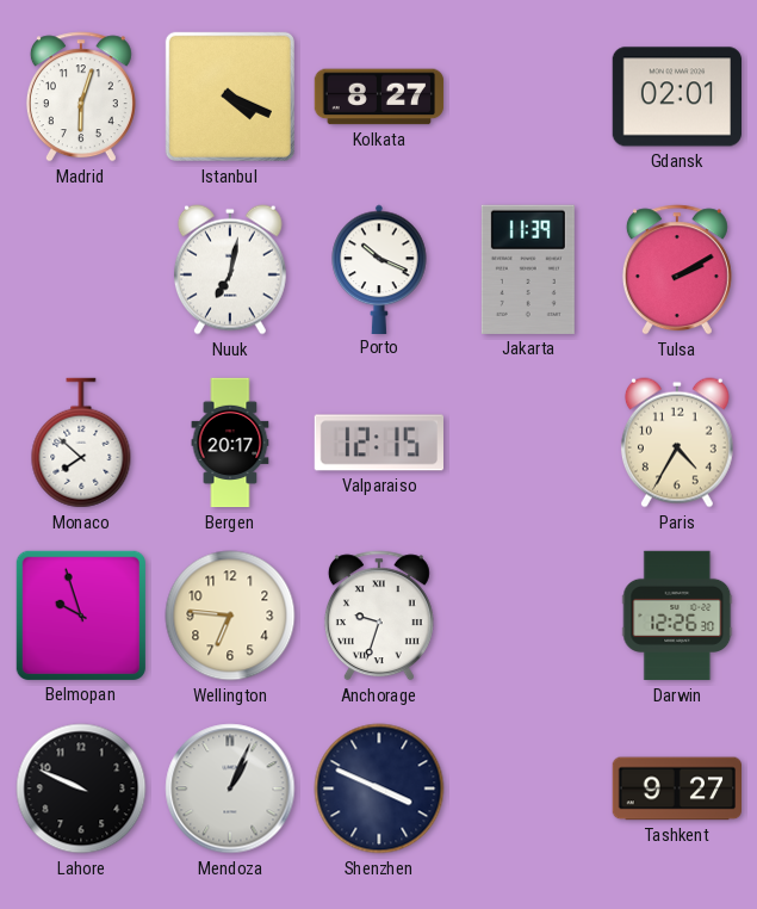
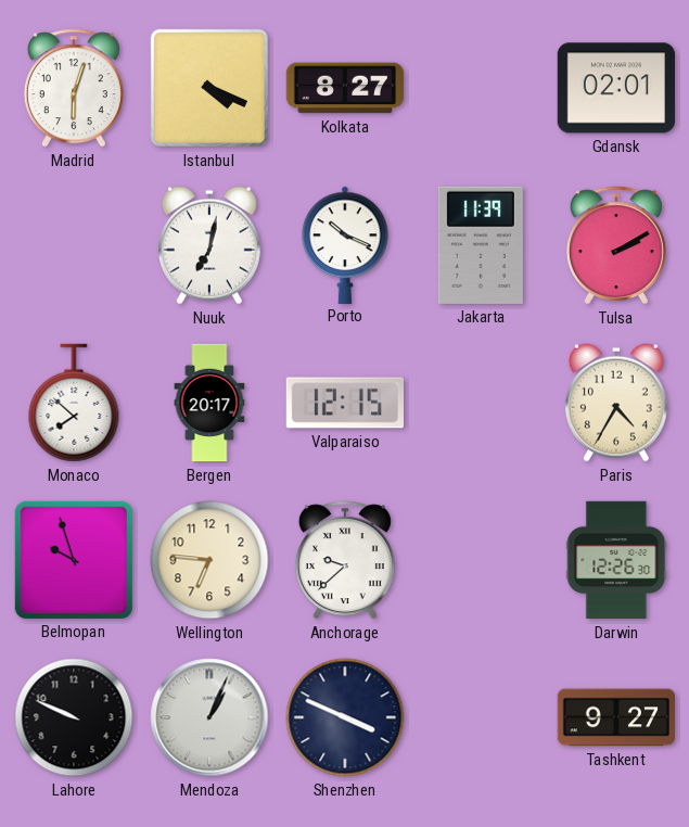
Anchorage: 9:33 -> 9:38
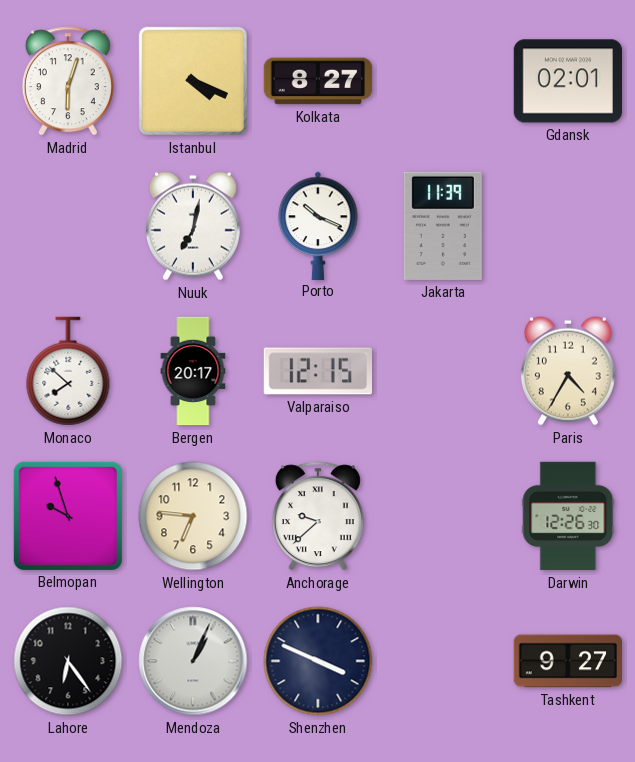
Tulsa: 2:10 -> none
Lahore: 9:49 -> 6:24
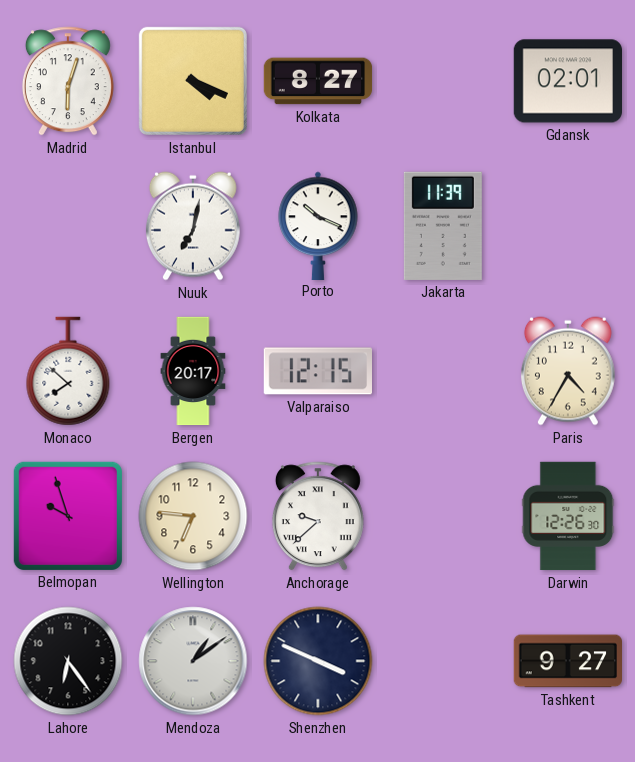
Mendoza: 1:04 -> 1:09
